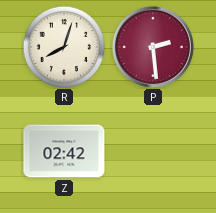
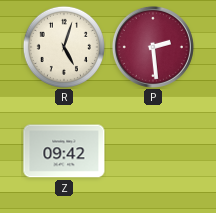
R: 8:03 -> 5:03
Z: 02:42 -> 09:42
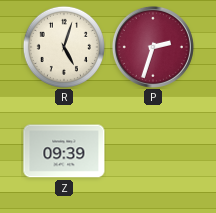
P: 2:29 -> 2:33
Z: 09:42 -> 09:39
